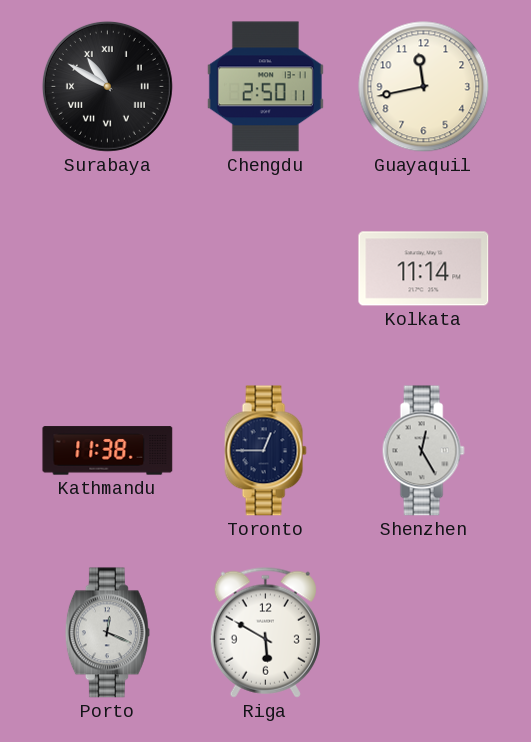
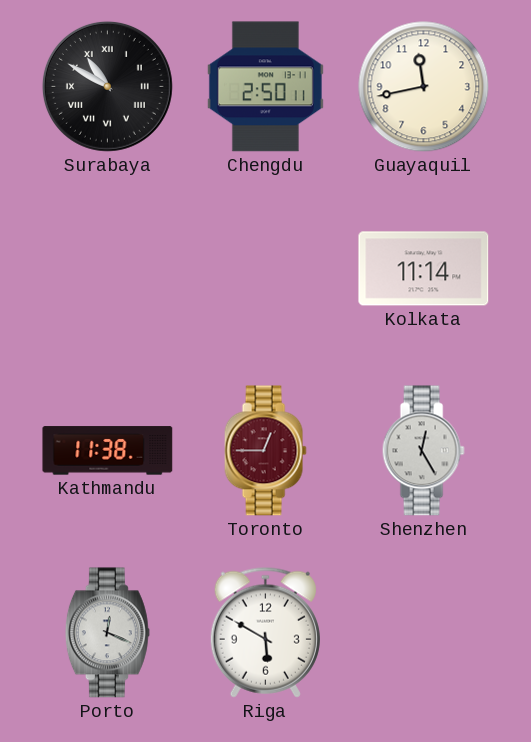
Toronto dial: navy -> burgundy
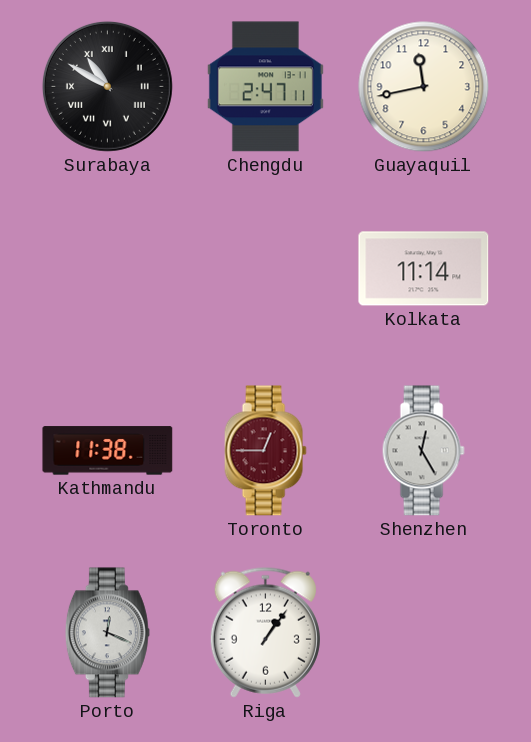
Chengdu: 2:50 -> 2:47
Riga: 5:50 -> 1:06
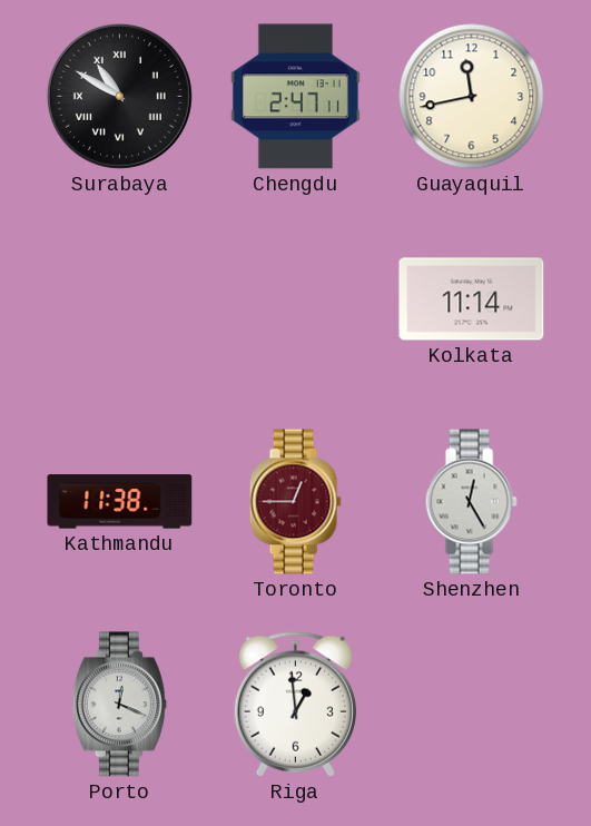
Riga: 1:06 -> 12:59
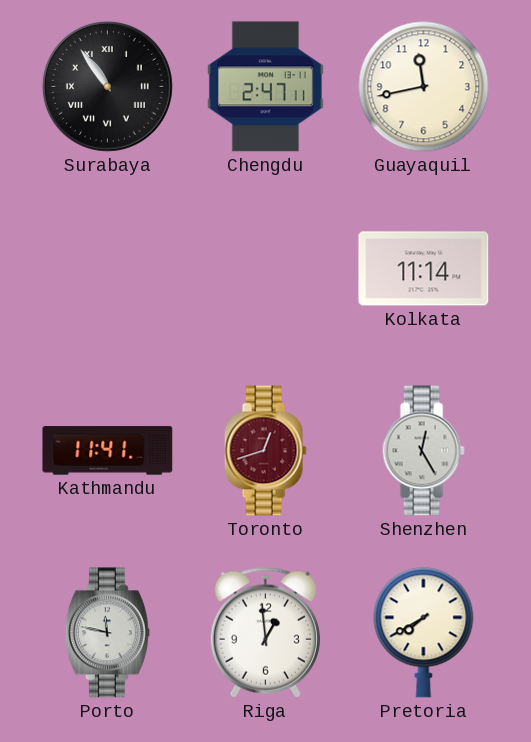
Surabaya: 10:50 -> 10:54
Kathmandu: 11:38 -> 11:41
Toronto: 12:45 -> 12:42
Porto: 12:19 -> 11:47
Pretoria: none -> 7:40
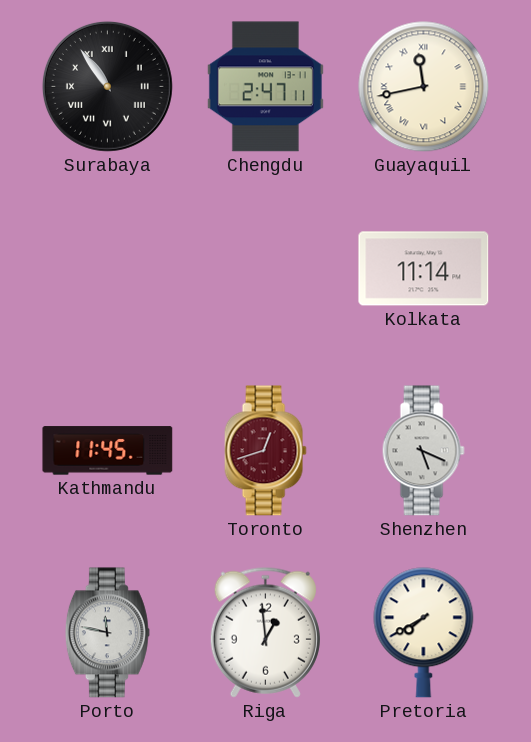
Guayaquil numerals: Arabic -> Roman
Kathmandu: 11:41 -> 11:45
Shenzhen: 12:25 -> 5:19
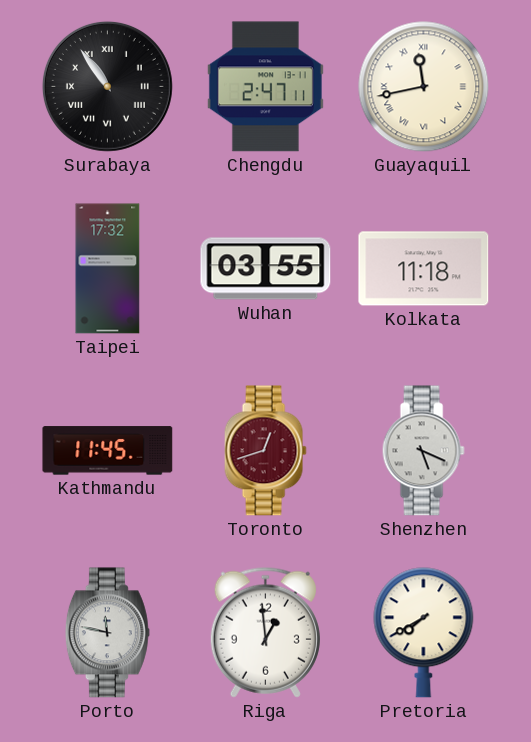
Taipei: none -> 17:32
Wuhan: none -> 03:55
Kolkata: 11:14 -> 11:18
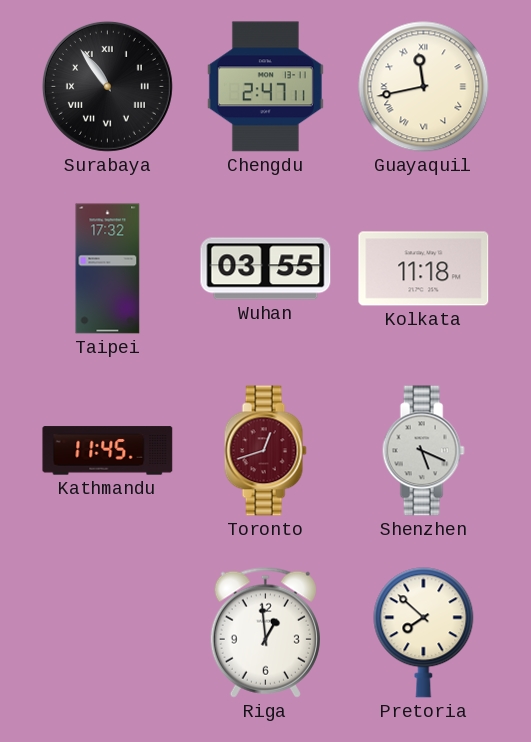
Porto: 11:47 -> none
Pretoria: 7:40 -> 7:52
